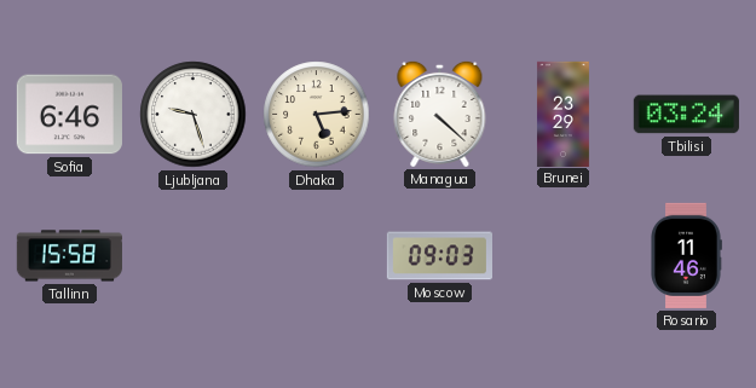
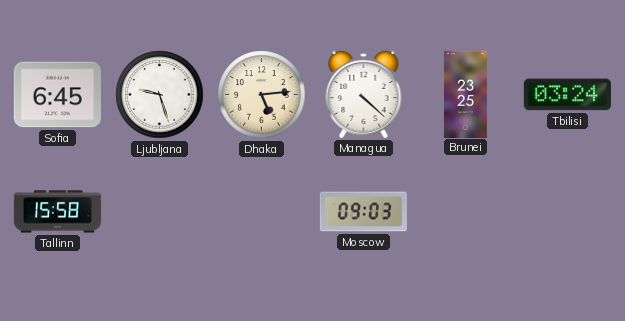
Sofia: 6:46 -> 6:45
Brunei: 23:29 -> 23:25
Rosario: 11:46 -> none
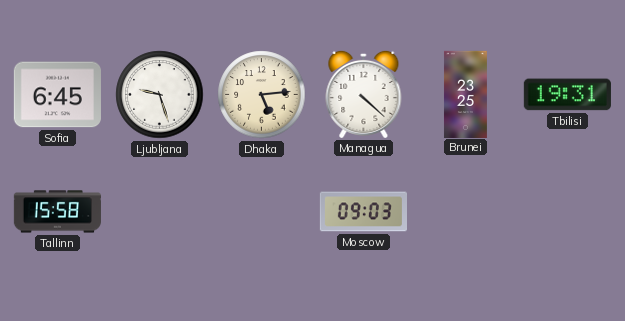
Tbilisi: 03:24 -> 19:31
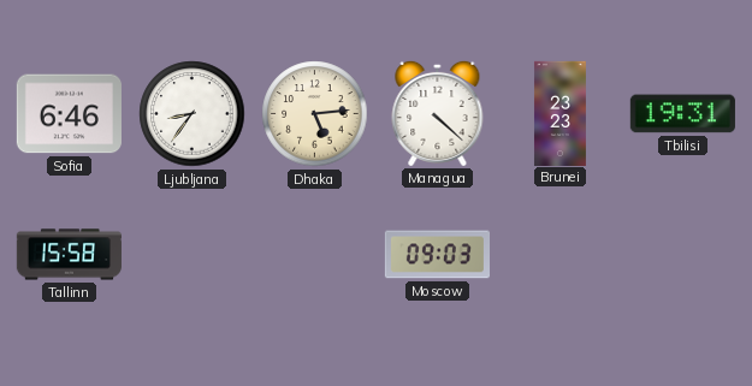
Sofia: 6:45 -> 6:46
Ljubljana: 9:27 -> 8:36
Brunei: 23:25 -> 23:23
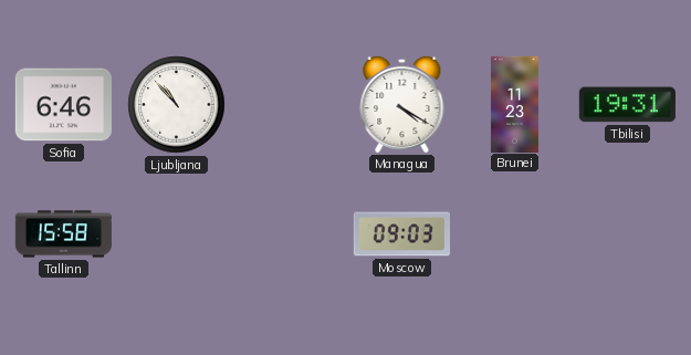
Ljubljana: 8:36 -> 10:53
Dhaka: 5:14 -> none
Managua: 4:22 -> 4:20
Brunei: 23:23 -> 11:23
